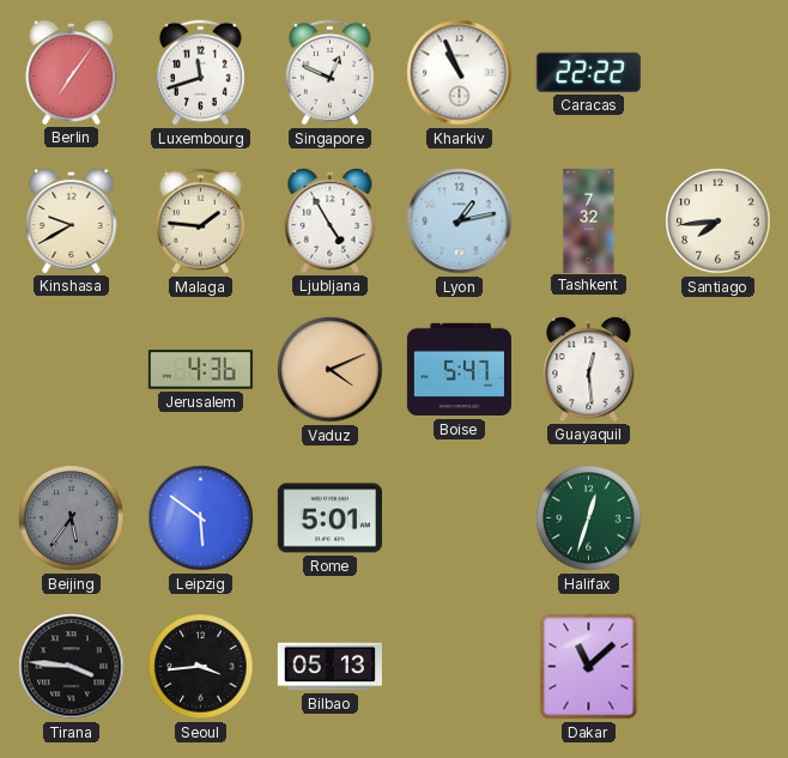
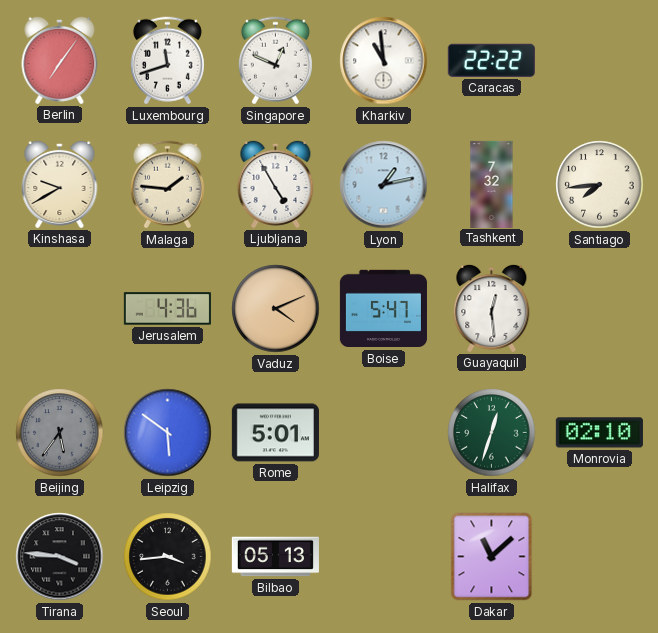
Kharkiv: 10:56 -> 10:59
Monrovia: none -> 02:10
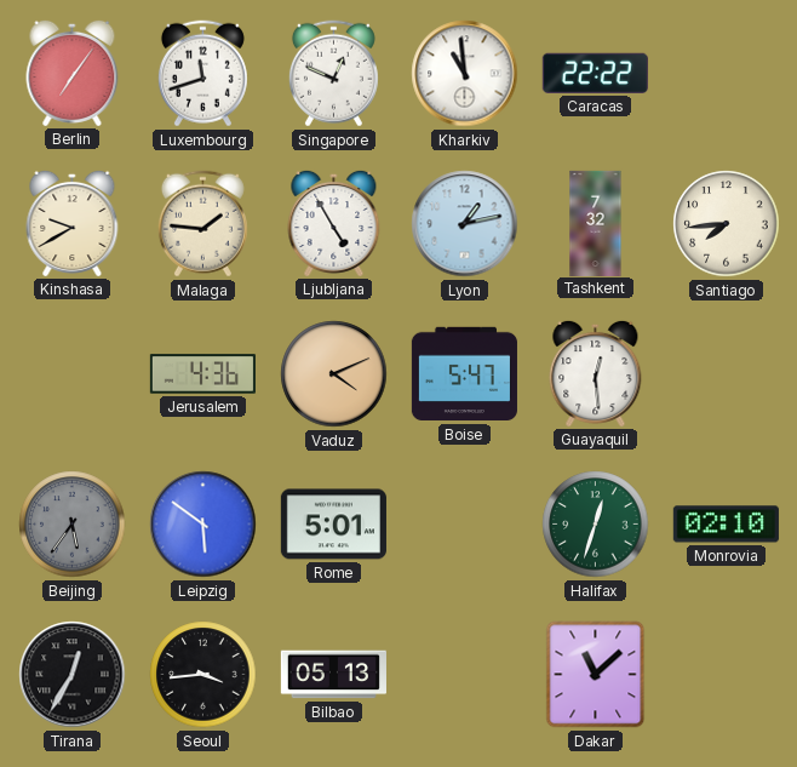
Tirana: 3:46 -> 12:35
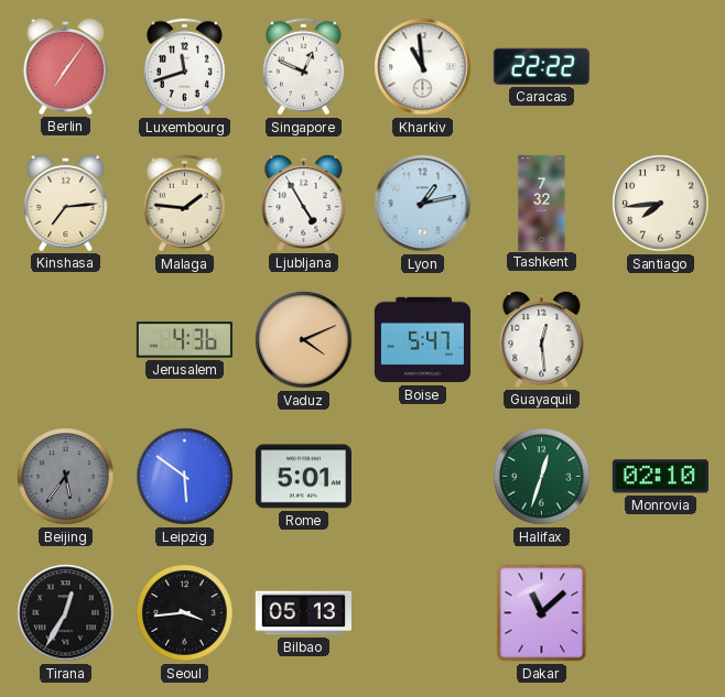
Kinshasa: 9:40 -> 7:14
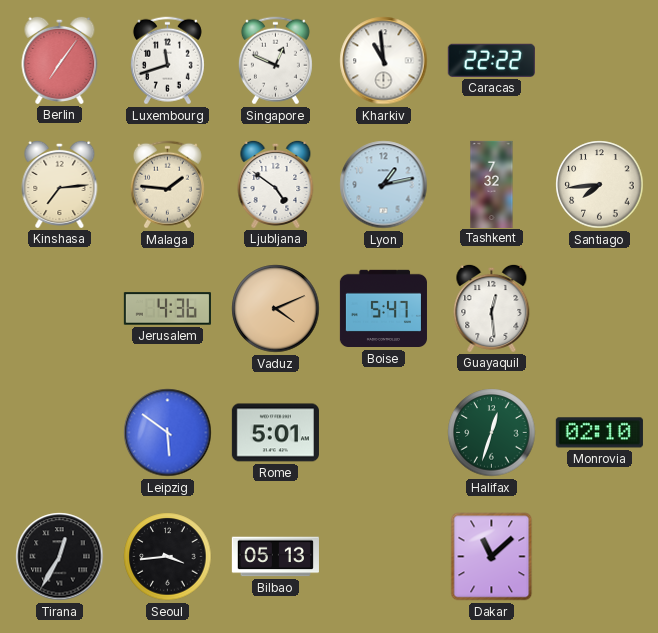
Ljubljana: 4:55 -> 4:51
Beijing: 5:36 -> none
